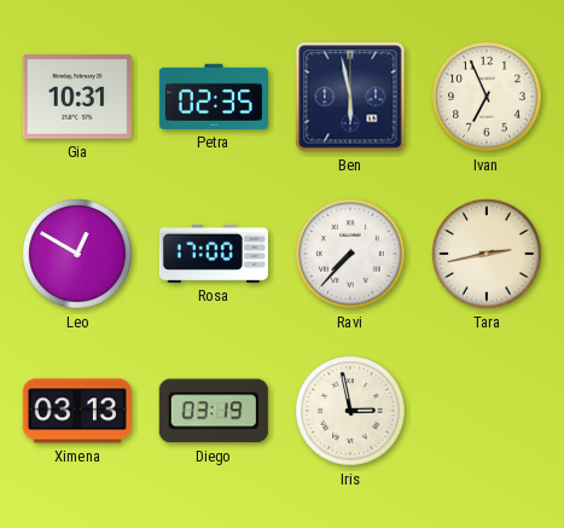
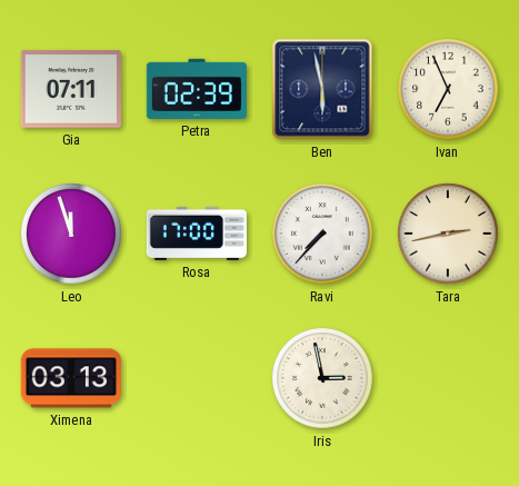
Gia: 10:31 -> 07:11
Petra: 02:35 -> 02:39
Leo: 12:50 -> 11:57
Diego: 03:19 -> none
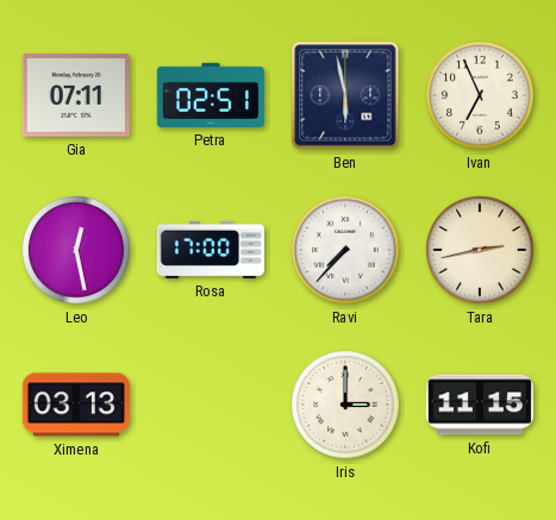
Petra: 02:39 -> 02:51
Leo: 11:57 -> 12:28
Iris: 2:58 -> 3:00
Kofi: none -> 11:15
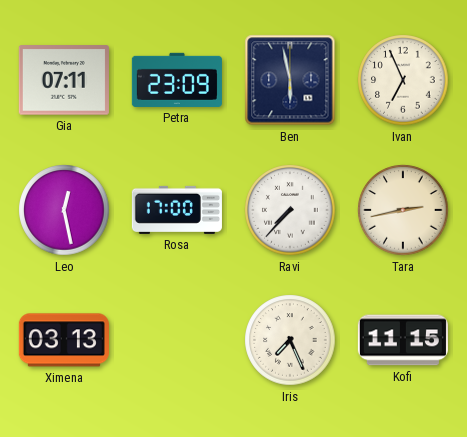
Petra: 02:51 -> 23:09
Iris: 3:00 -> 7:26
